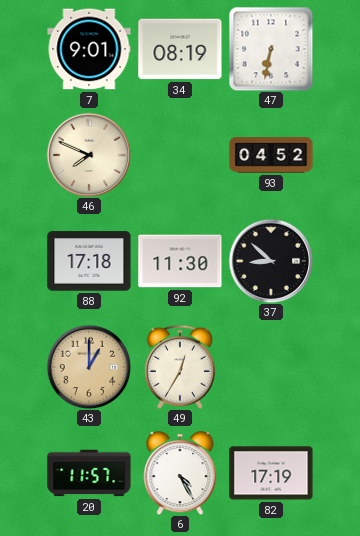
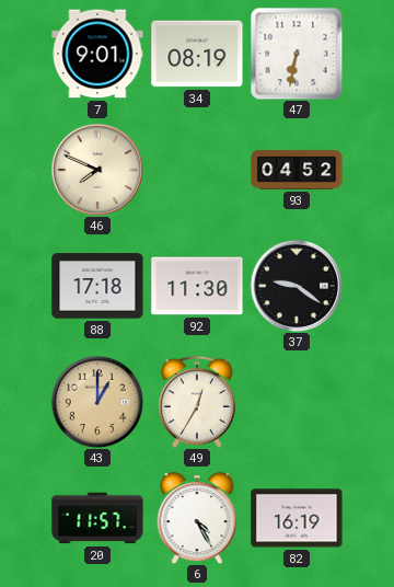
37: 8:52 -> 9:21
82: 17:19 -> 16:19
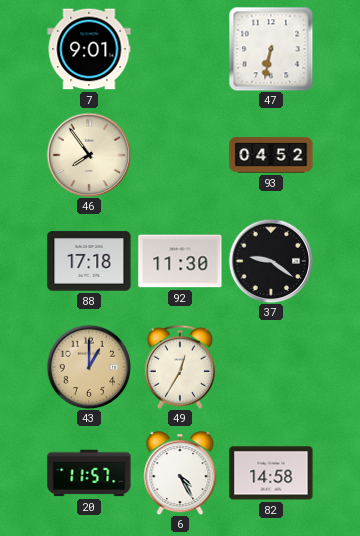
34: 08:19 -> none
46: 7:49 -> 7:54
82: 16:19 -> 14:58
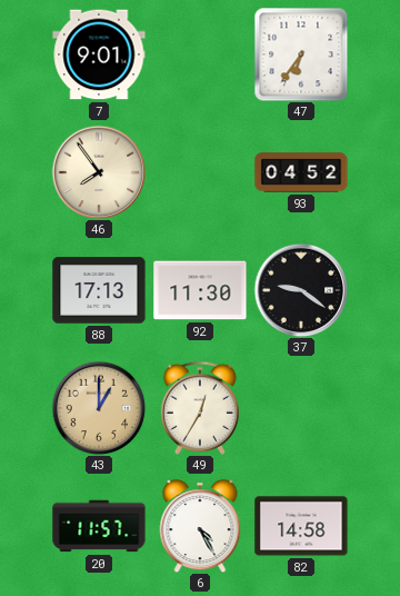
47: 6:32 -> 6:36
88: 17:18 -> 17:13
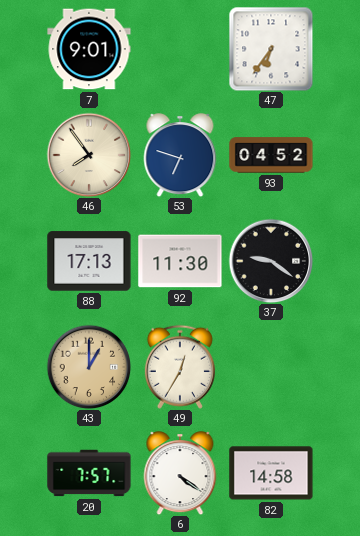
53: none -> 6:48
20: 11:57 -> 7:57
6: 4:25 -> 4:21
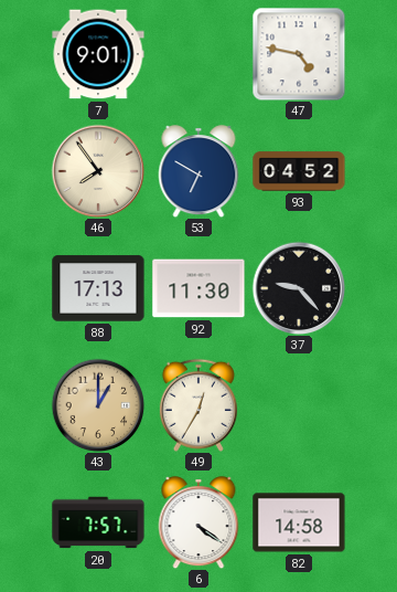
47: 6:36 -> 4:47
53: 6:48 -> 6:50
37: 9:21 -> 9:23
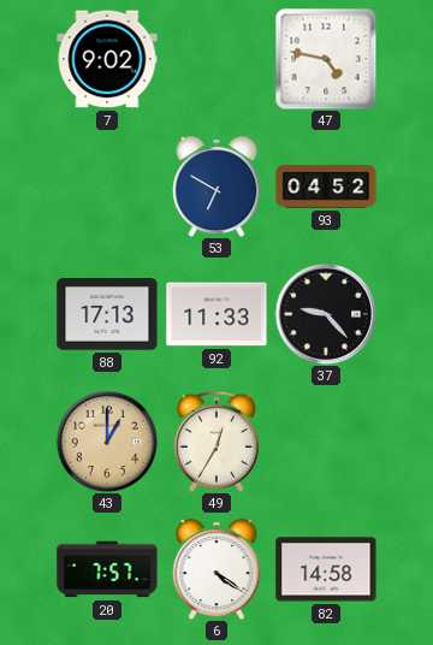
7: 9:01 -> 9:02
46: 7:54 -> none
92: 11:30 -> 11:33
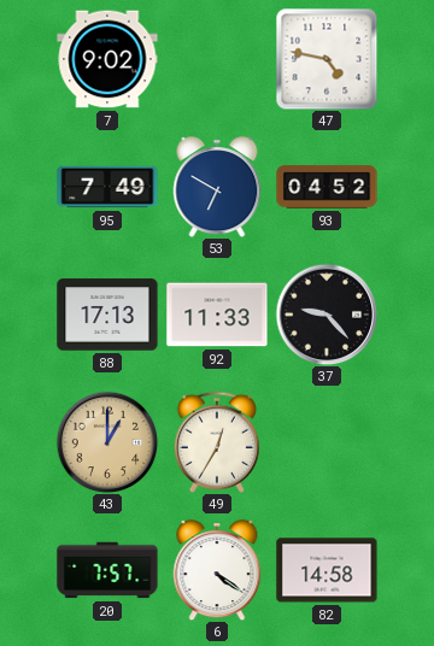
95: none -> 7:49
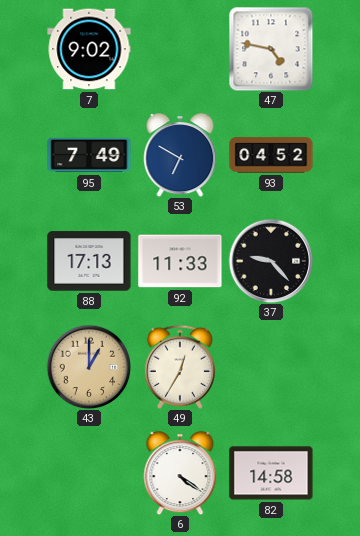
20: 7:57 -> none
